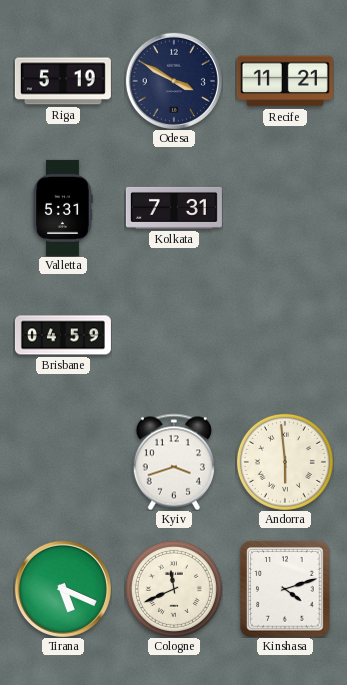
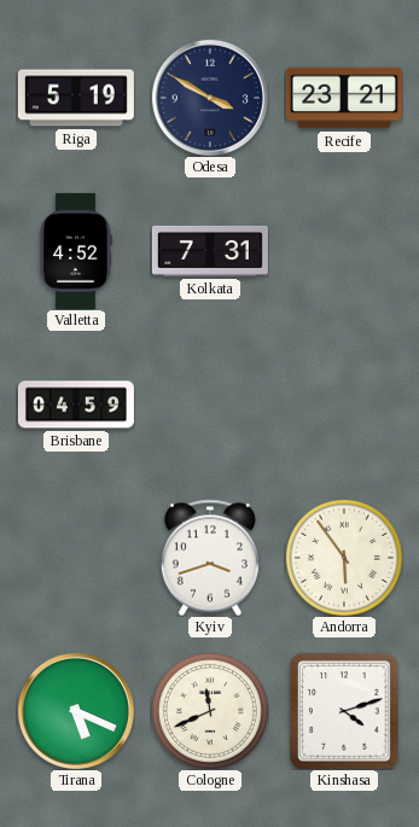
Recife: 11:21 -> 23:21
Valletta: 5:31 -> 4:52
Andorra: 5:59 -> 5:54
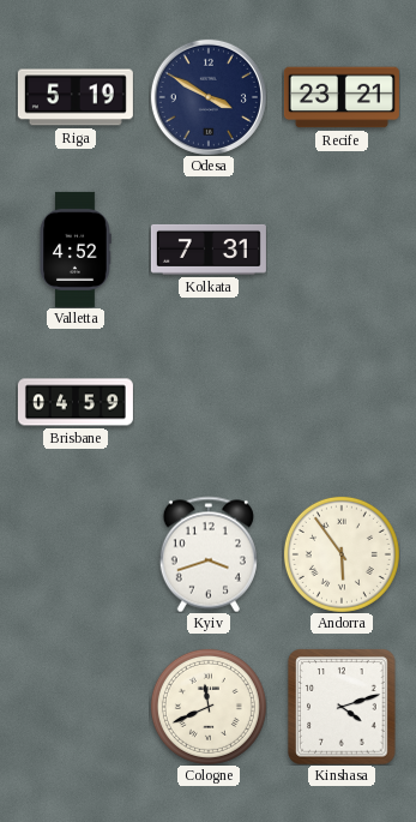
Tirana: 5:19 -> none
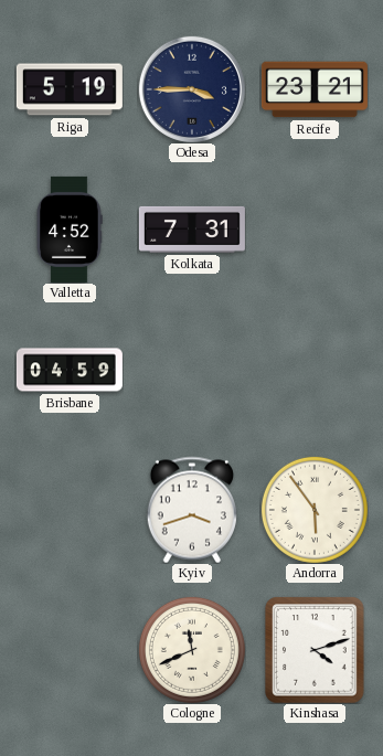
Odesa: 3:50 -> 3:45
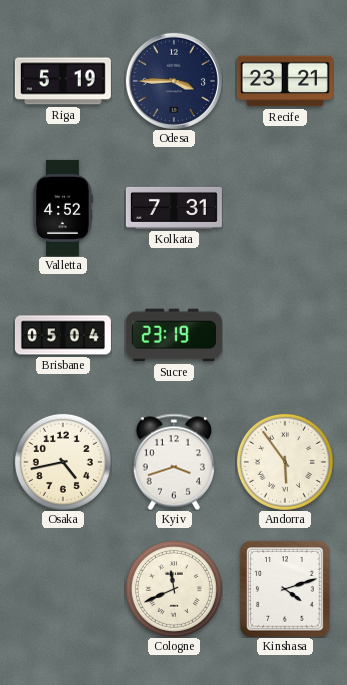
Brisbane: 04:59 -> 05:04
Sucre: none -> 23:19
Osaka: none -> 4:43
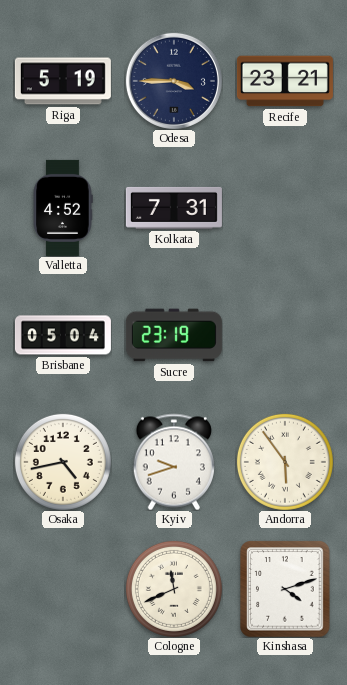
Kyiv: 3:42 -> 9:42
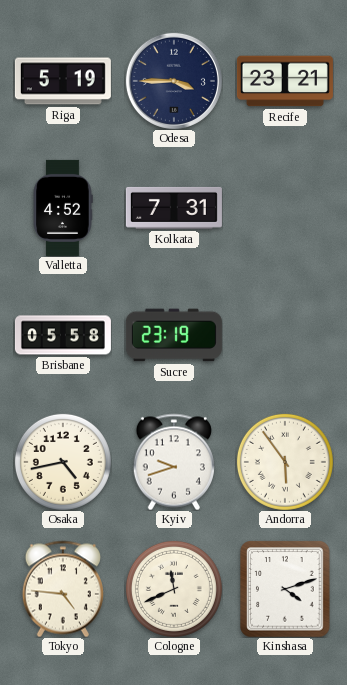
Brisbane: 05:04 -> 05:58
Tokyo: none -> 4:46
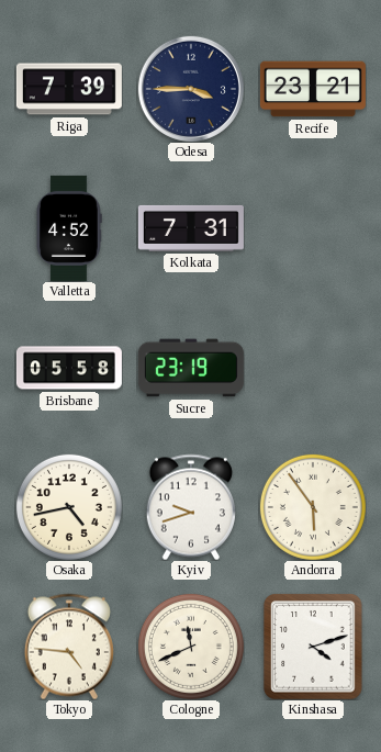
Riga: 5:19 -> 7:39
